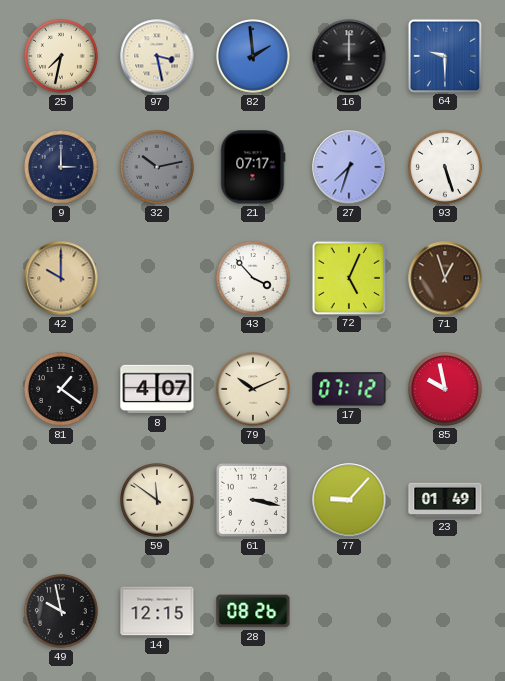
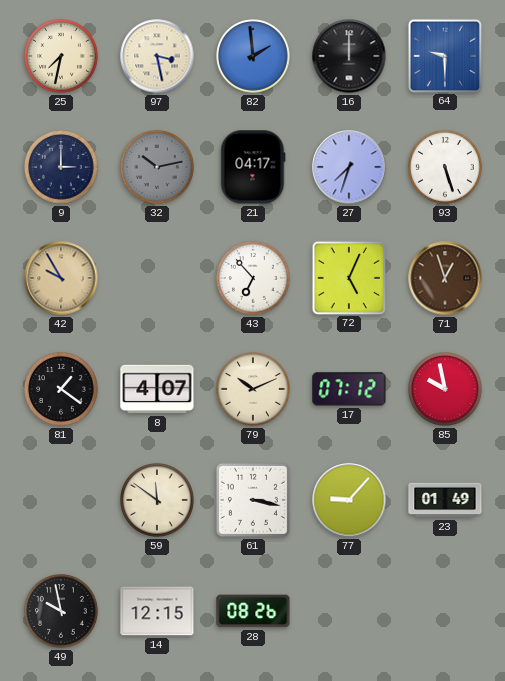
21: 07:17 -> 04:17
42: 10:00 -> 9:55
43: 3:53 -> 6:53
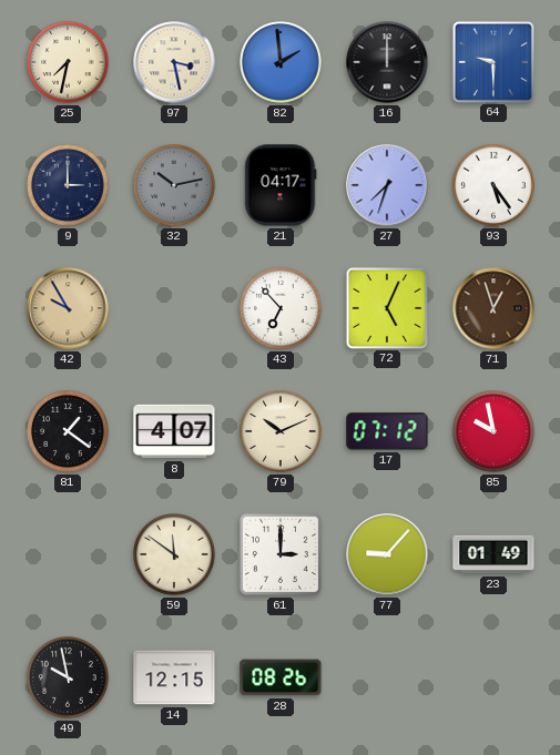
93: 5:27 -> 5:24
61: 3:17 -> 3:00
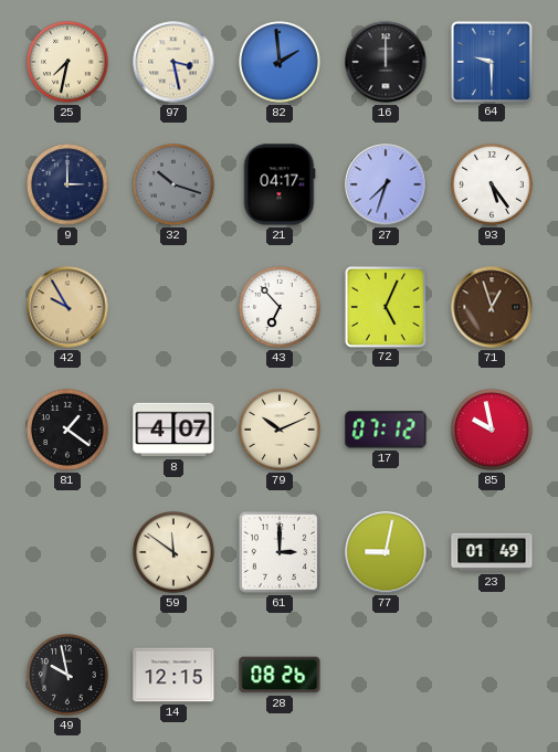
32: 10:13 -> 10:18
77: 9:07 -> 9:02
